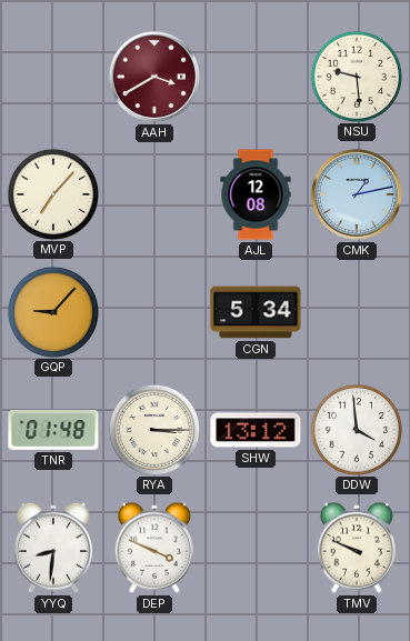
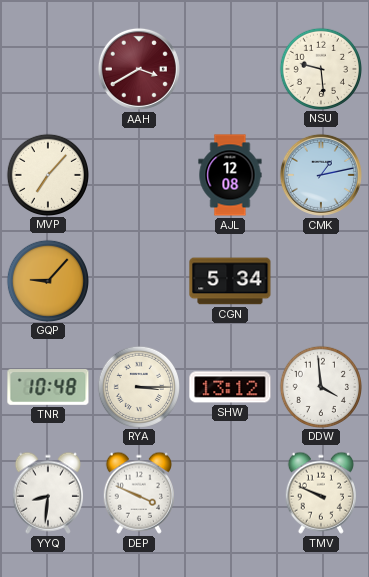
TNR: 01:48 -> 10:48
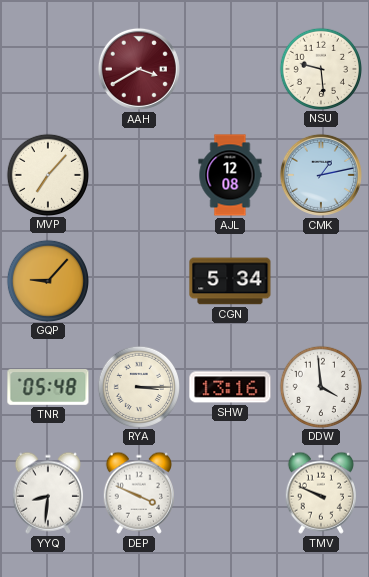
TNR: 10:48 -> 05:48
SHW: 13:12 -> 13:16
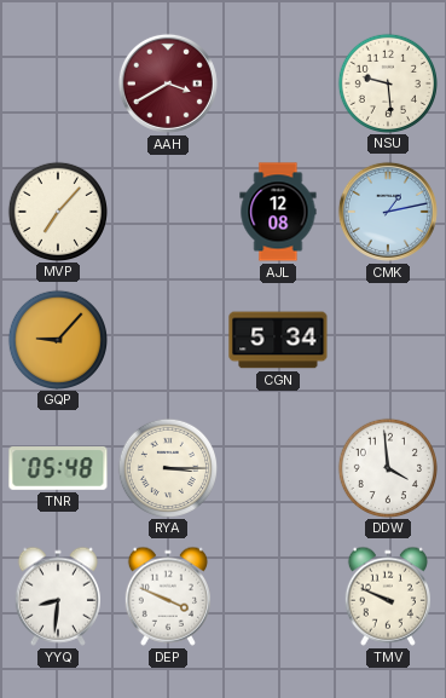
SHW: 13:16 -> none
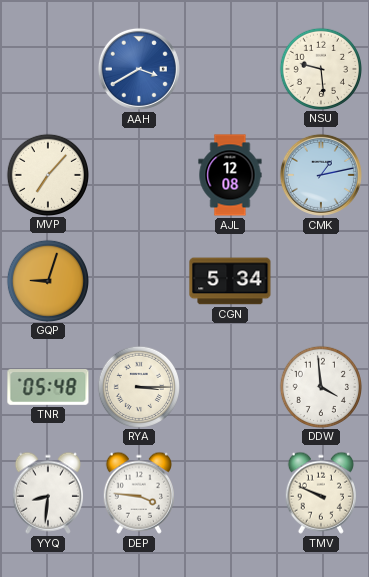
AAH dial: burgundy -> blue
GQP: 9:07 -> 9:03
DEP: 3:49 -> 3:46
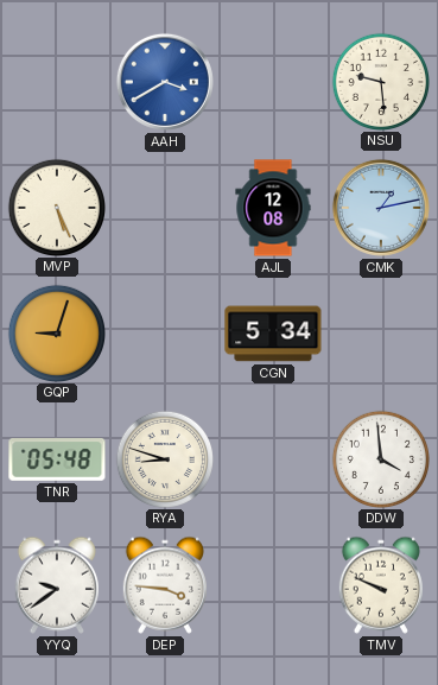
MVP: 7:07 -> 5:26
RYA: 3:15 -> 8:48
YYQ: 8:31 -> 9:39
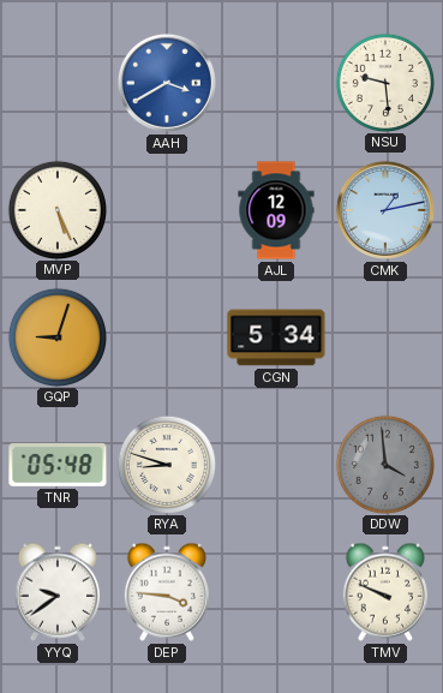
AJL: 12:08 -> 12:09
DDW dial: white -> grey
